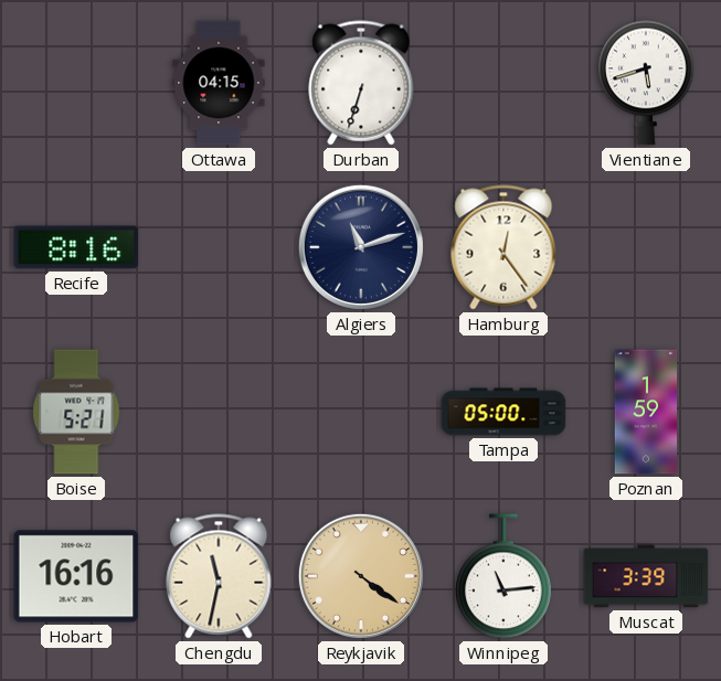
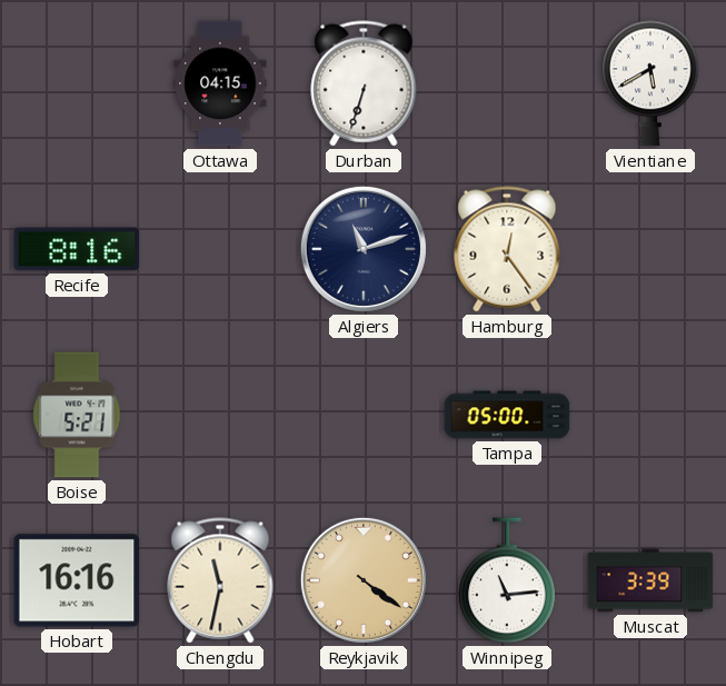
Vientiane: 5:42 -> 5:40
Poznan: 1:59 -> none
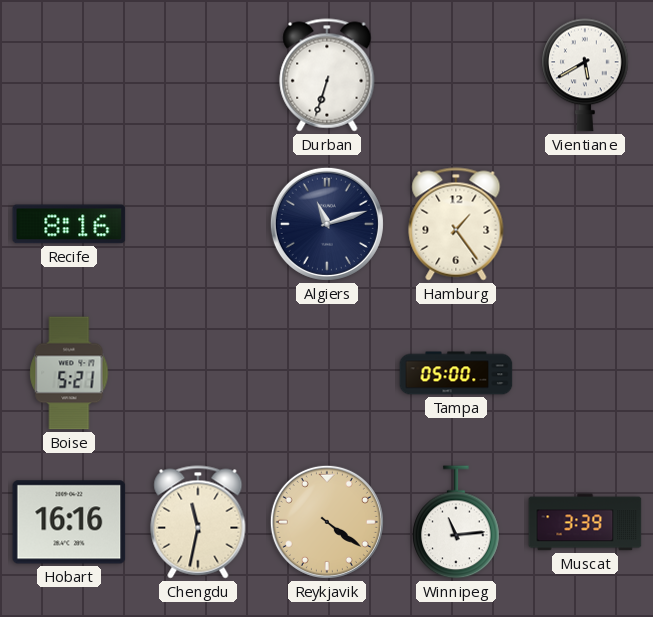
Ottawa: 04:15 -> none
Hamburg: 12:24 -> 1:24
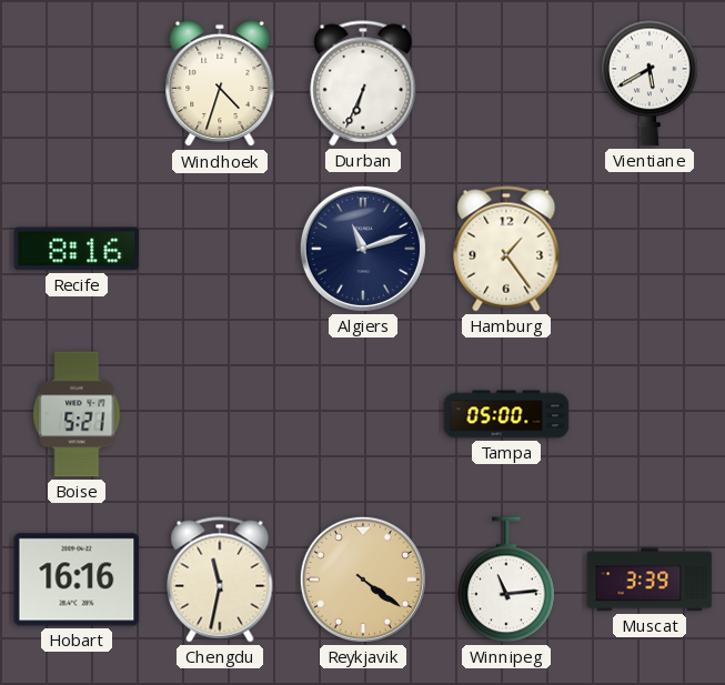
Windhoek: none -> 4:33
Durban: 6:33 -> 6:34
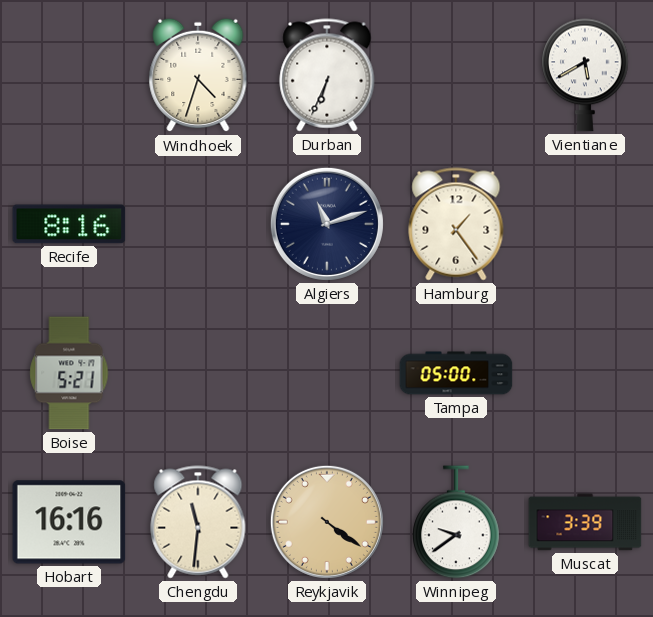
Chengdu: 11:32 -> 11:31
Winnipeg: 11:14 -> 9:39
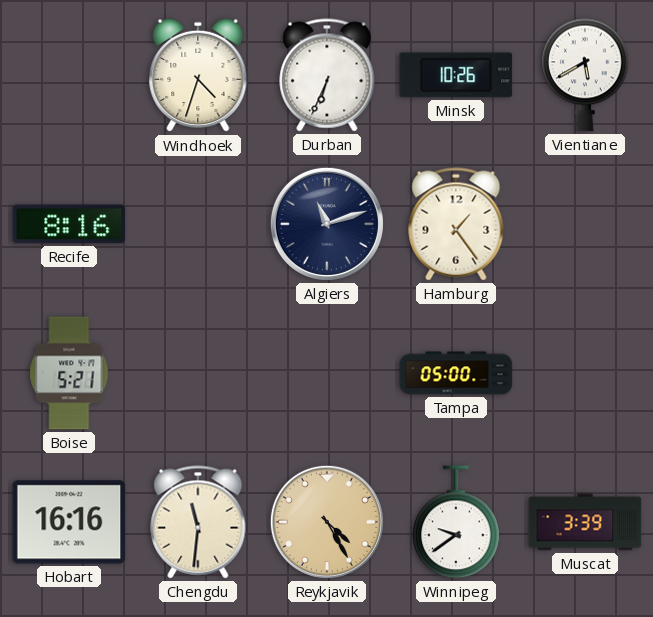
Minsk: none -> 10:26
Reykjavik: 4:21 -> 4:25
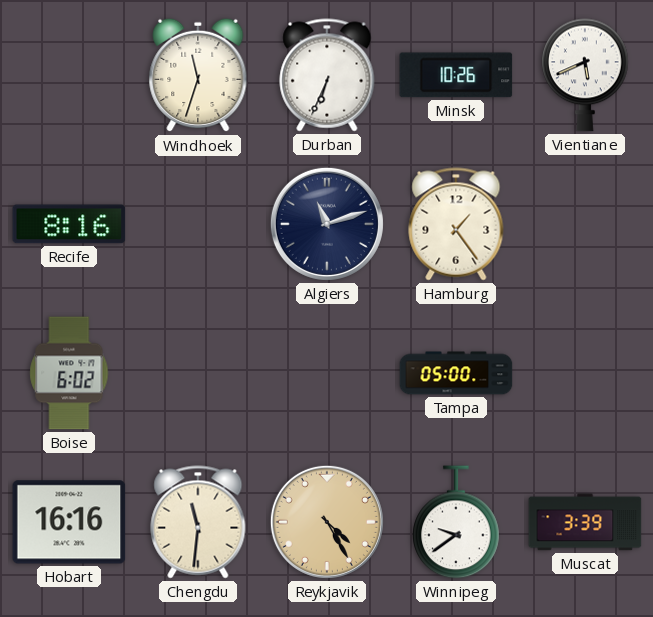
Windhoek: 4:33 -> 11:33
Vientiane: 5:40 -> 5:41
Boise: 5:21 -> 6:02
